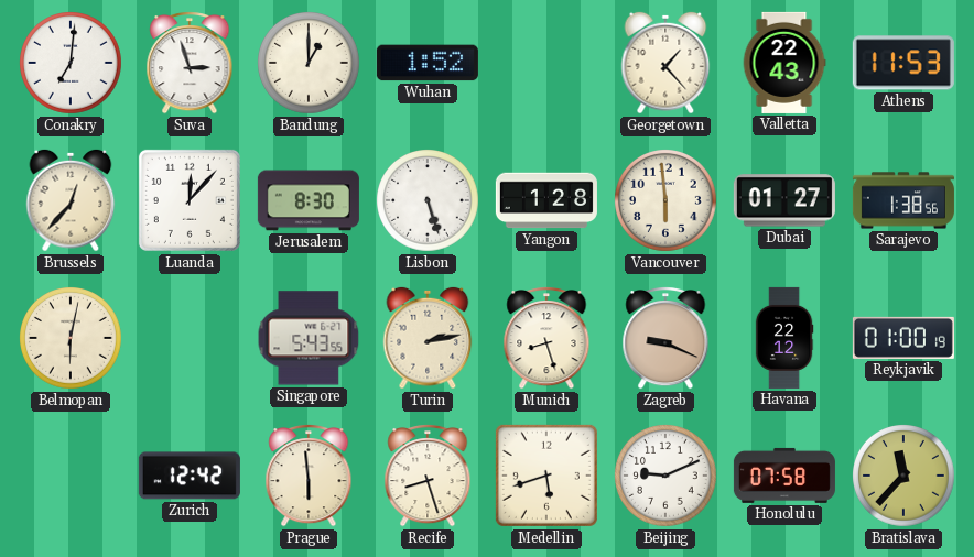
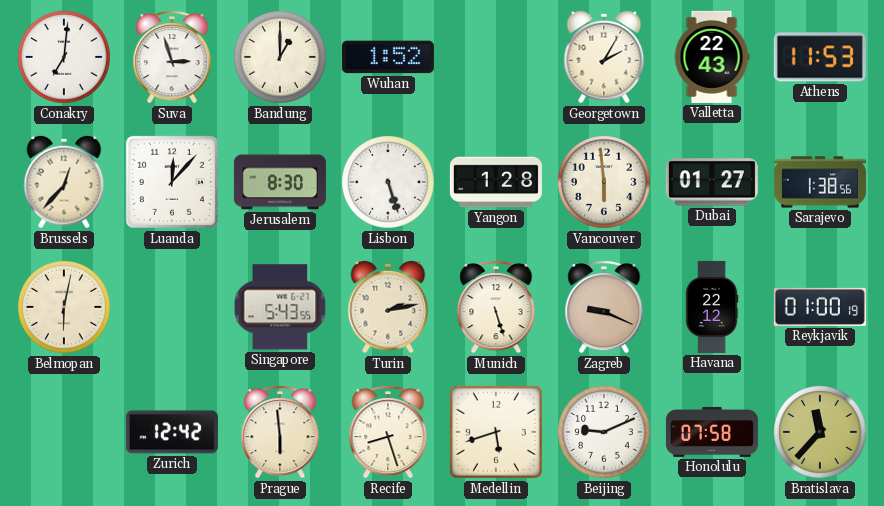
Georgetown: 1:23 -> 2:05
Munich: 8:27 -> 5:27
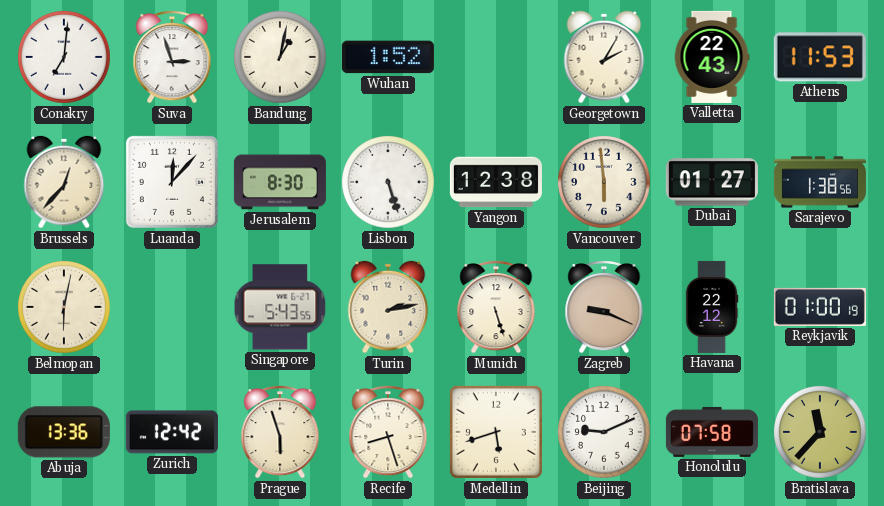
Bandung: 1:00 -> 1:02
Yangon: 1:28 -> 12:38
Abuja: none -> 13:36
Prague: 5:59 -> 5:57
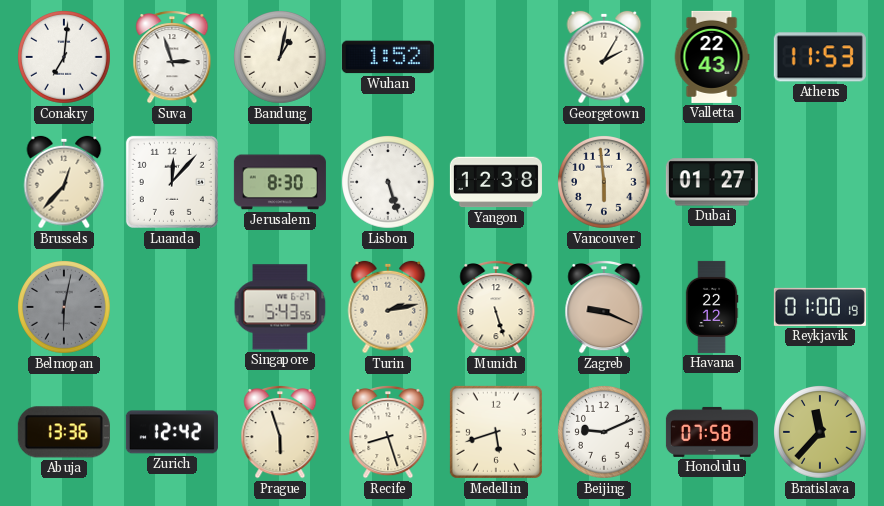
Sarajevo: 1:38 -> none
Belmopan dial: cream -> grey
